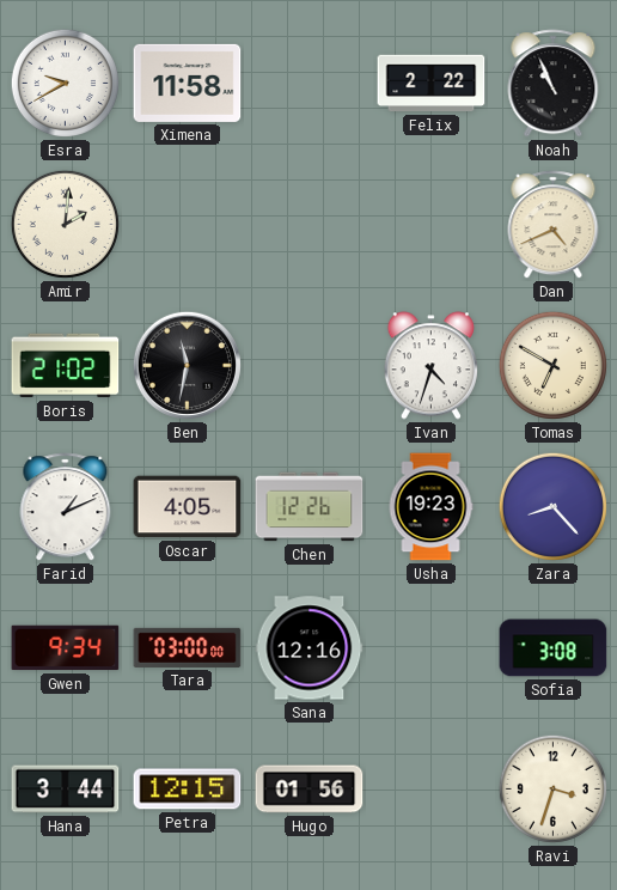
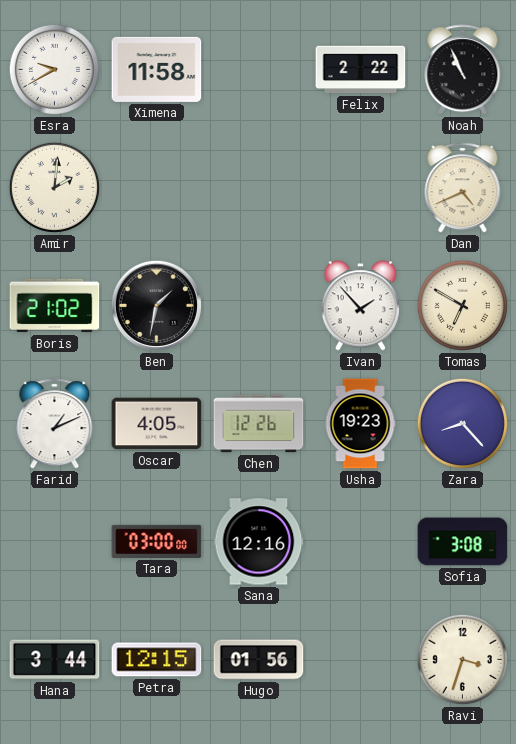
Ben: 11:32 -> 1:32
Ivan: 4:33 -> 1:53
Gwen: 9:34 -> none
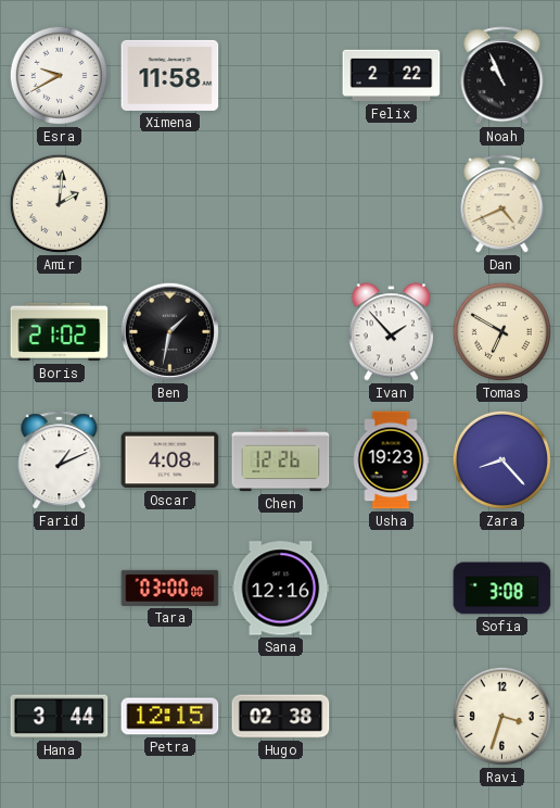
Oscar: 4:05 -> 4:08
Hugo: 01:56 -> 02:38
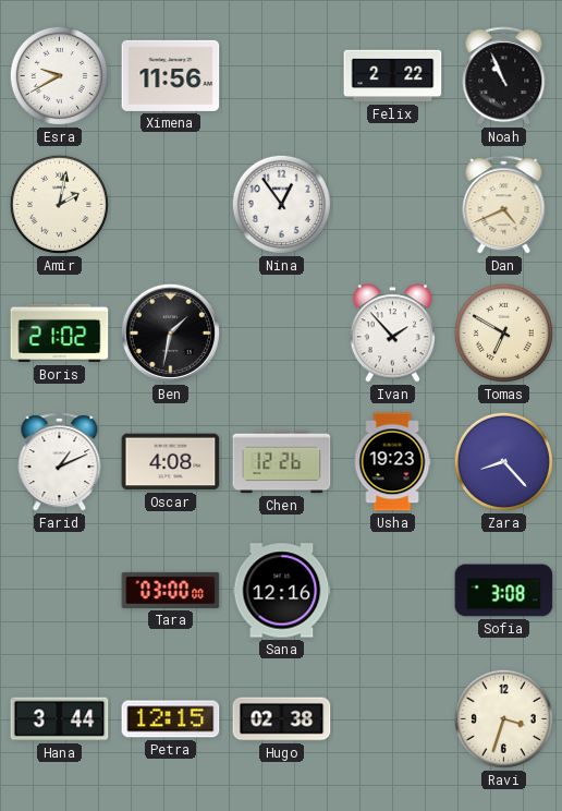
Ximena: 11:58 -> 11:56
Amir: 2:01 -> 2:02
Nina: none -> 12:54
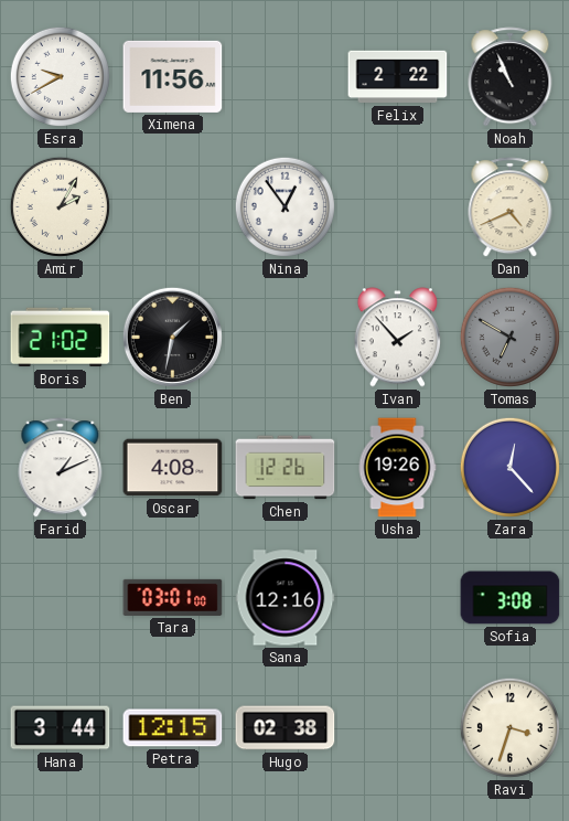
Amir: 2:02 -> 2:05
Tomas dial: cream -> grey
Usha: 19:23 -> 19:26
Zara: 8:23 -> 12:23
Tara: 03:00 -> 03:01
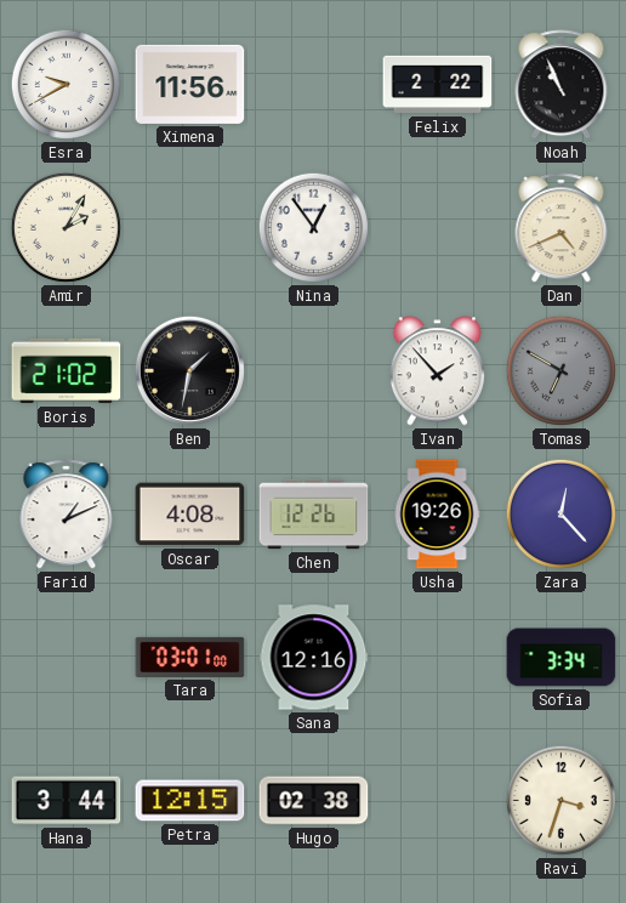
Sofia: 3:08 -> 3:34
